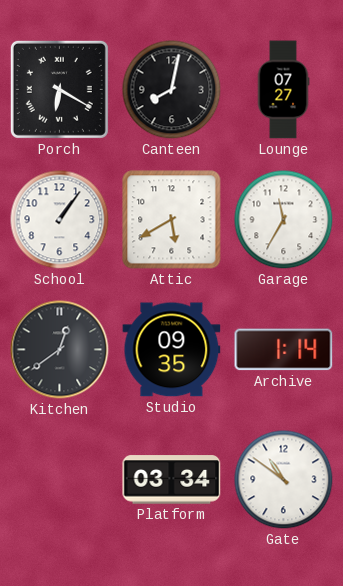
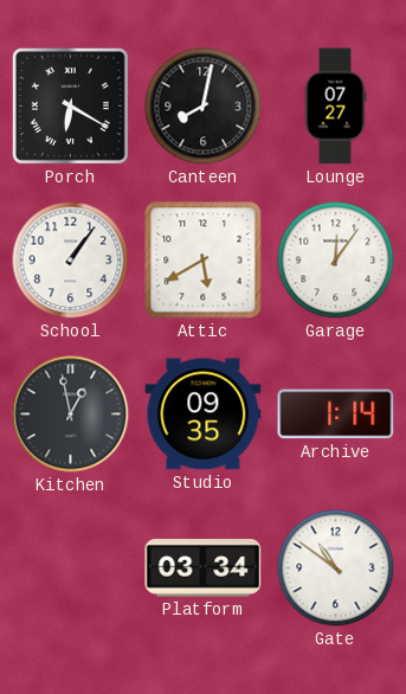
Garage: 11:35 -> 12:06
Kitchen: 12:39 -> 12:58
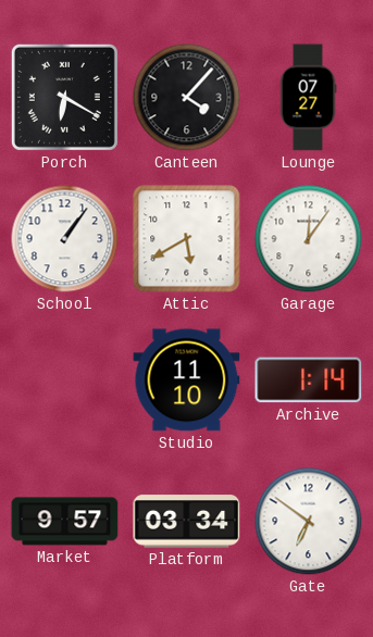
Canteen: 8:02 -> 4:07
Kitchen: 12:58 -> none
Studio: 09:35 -> 11:10
Market: none -> 9:57
Gate: 10:51 -> 6:51
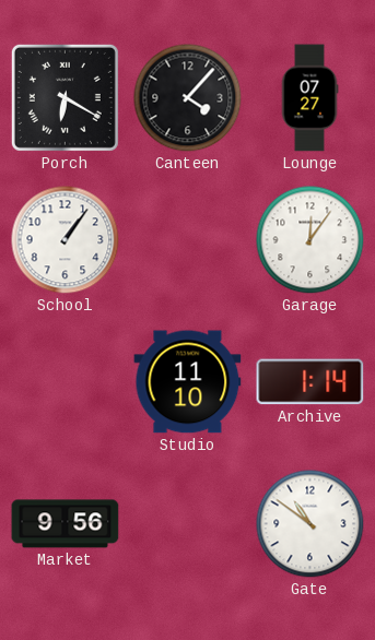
Attic: 5:40 -> none
Market: 9:57 -> 9:56
Platform: 03:34 -> none
Gate: 6:51 -> 10:51
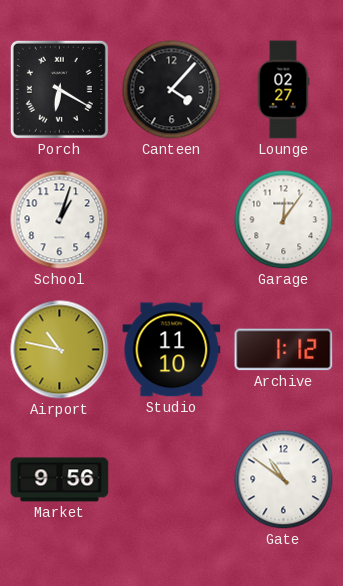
Lounge: 07:27 -> 02:27
School: 1:06 -> 1:03
Airport: none -> 10:47
Archive: 1:14 -> 1:12
